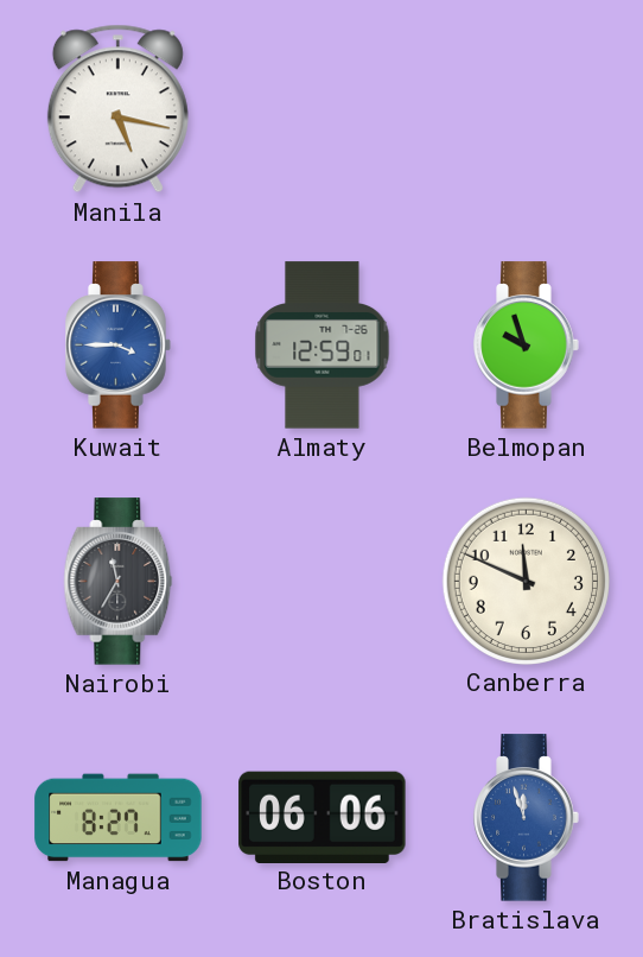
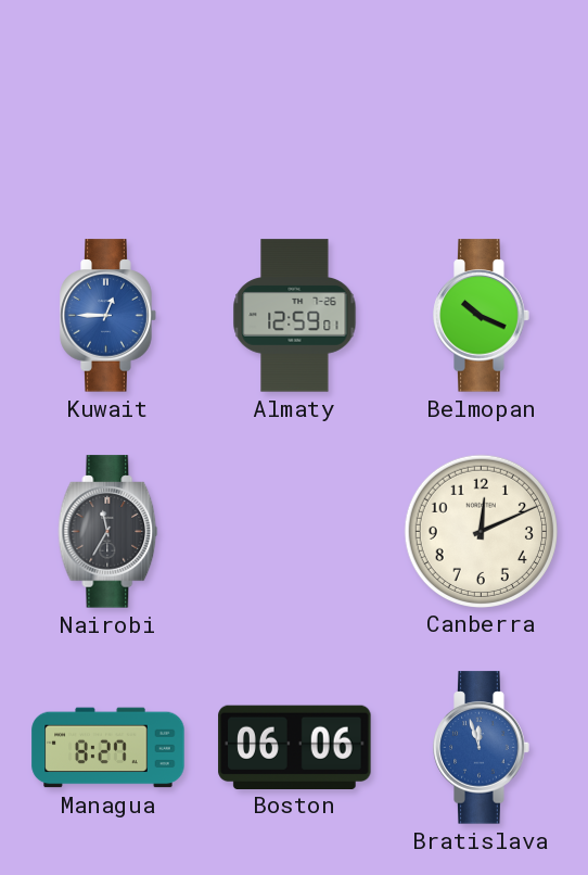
Manila: 5:17 -> none
Kuwait: 3:45 -> 12:45
Belmopan: 9:57 -> 10:19
Canberra: 11:49 -> 12:11
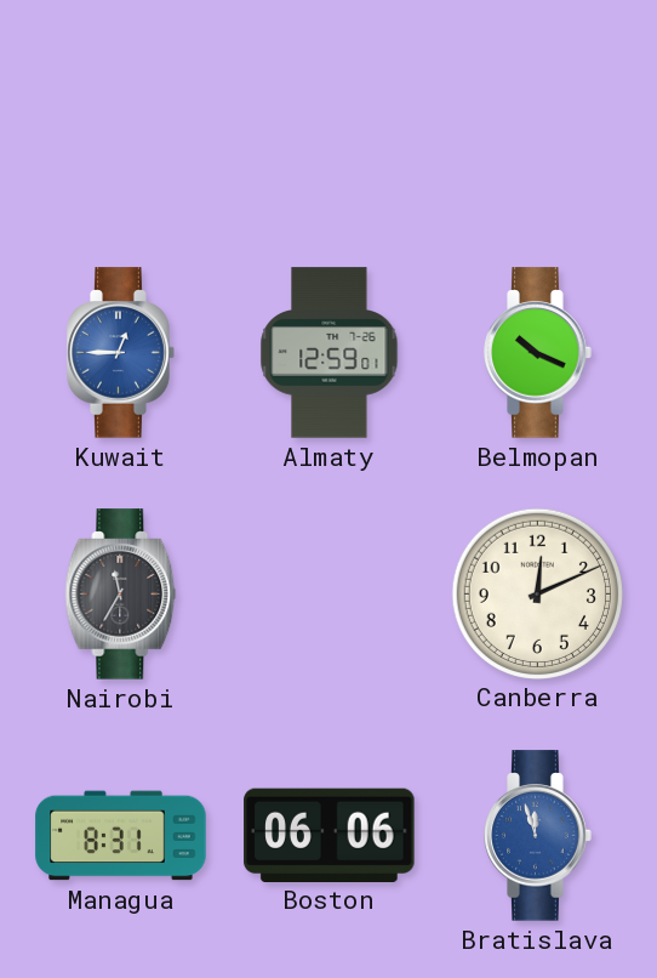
Managua: 8:27 -> 8:31
